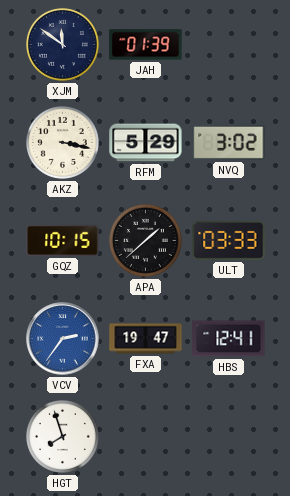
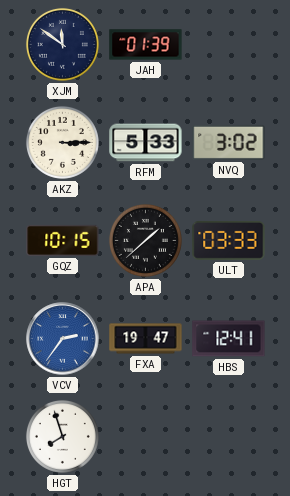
AKZ: 3:17 -> 3:15
RFM: 5:29 -> 5:33
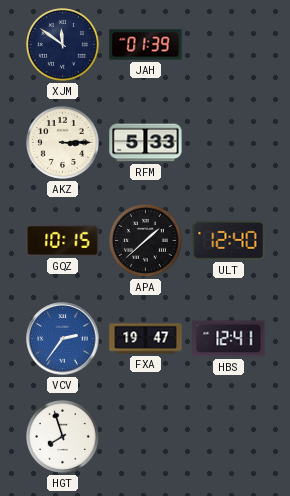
NVQ: 3:02 -> none
ULT: 03:33 -> 12:40
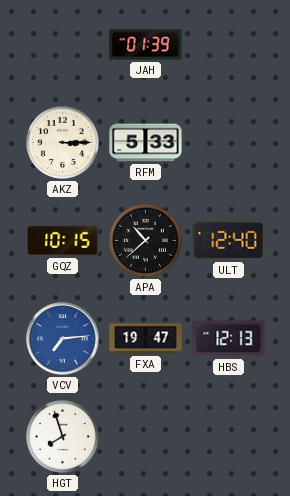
XJM: 11:51 -> none
APA: 1:38 -> 10:38
VCV: 2:36 -> 7:14
HBS: 12:41 -> 12:13
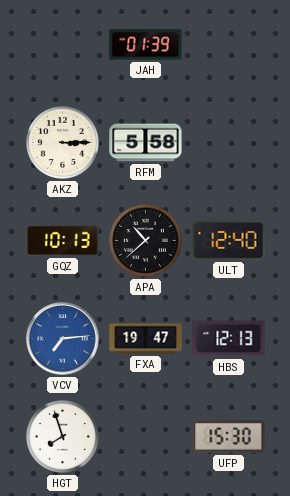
RFM: 5:33 -> 5:58
GQZ: 10:15 -> 10:13
UFP: none -> 15:30
